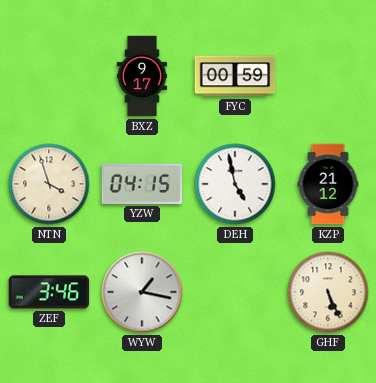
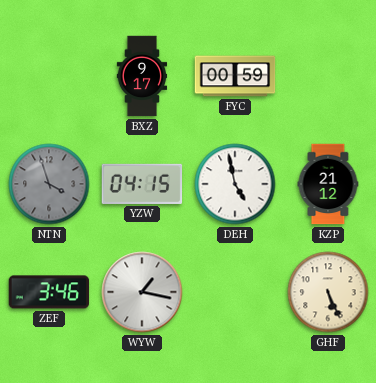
NTN dial: cream -> grey
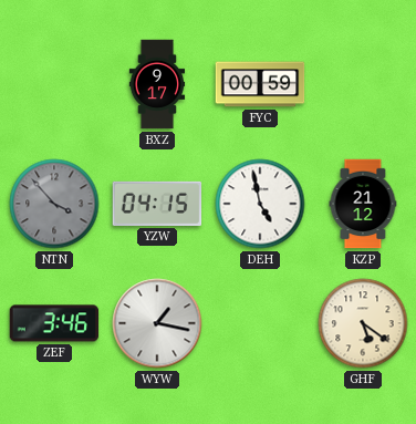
NTN: 3:57 -> 3:53
GHF: 5:26 -> 5:21
